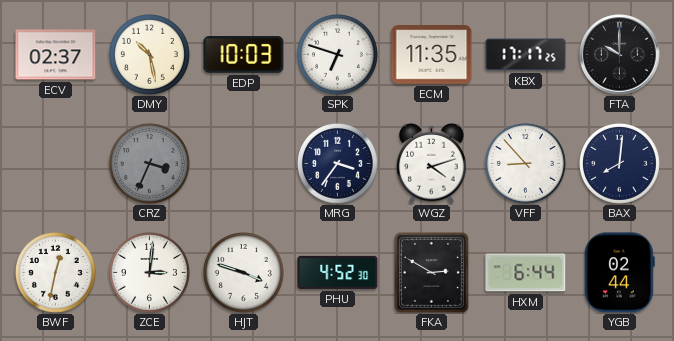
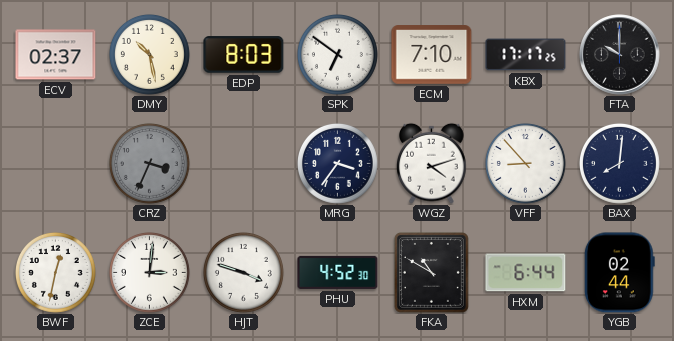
EDP: 10:03 -> 8:03
SPK: 6:48 -> 6:51
ECM: 11:35 -> 7:10
FKA: 2:50 -> 10:50
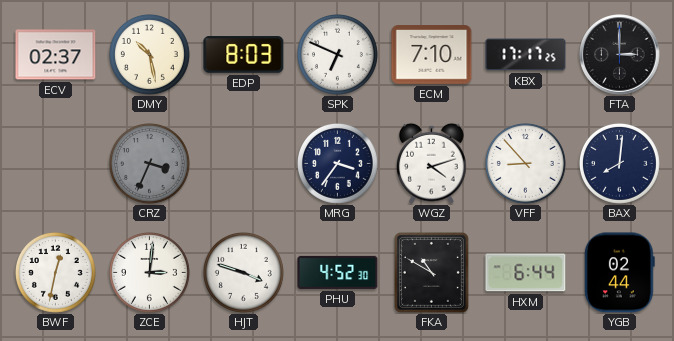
SPK: 6:51 -> 6:49
FTA: 10:00 -> 3:00
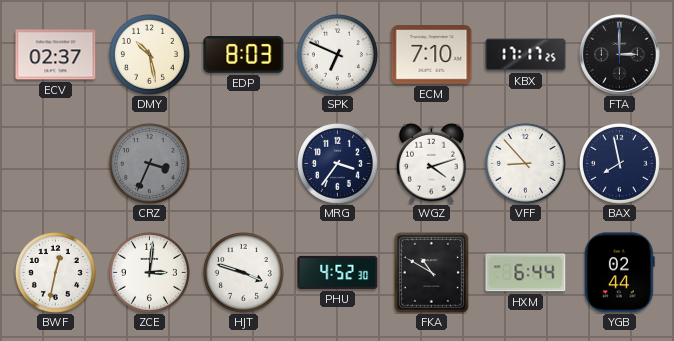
BAX: 8:01 -> 7:58
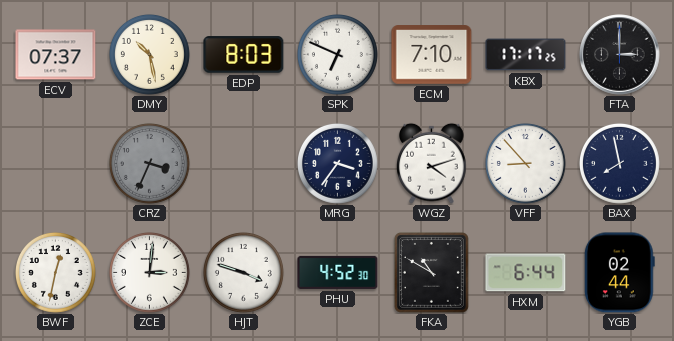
ECV: 02:37 -> 07:37
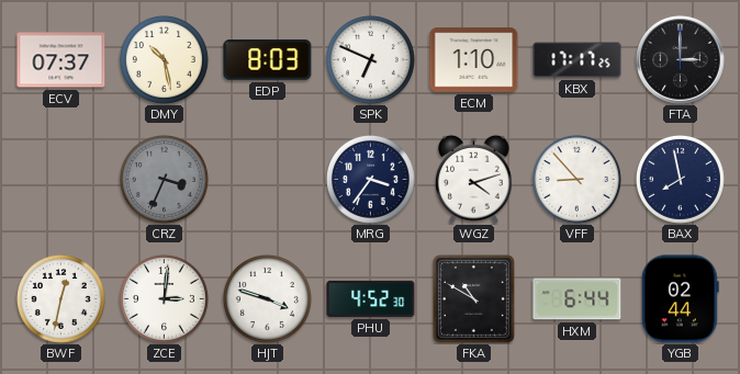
ECM: 7:10 -> 1:10
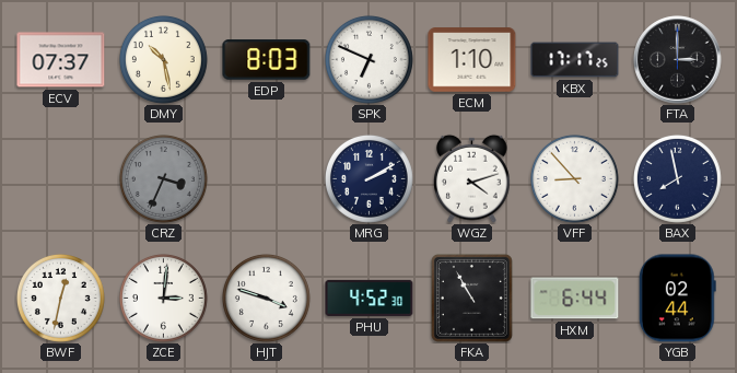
MRG: 3:36 -> 2:10
FKA: 10:50 -> 10:55
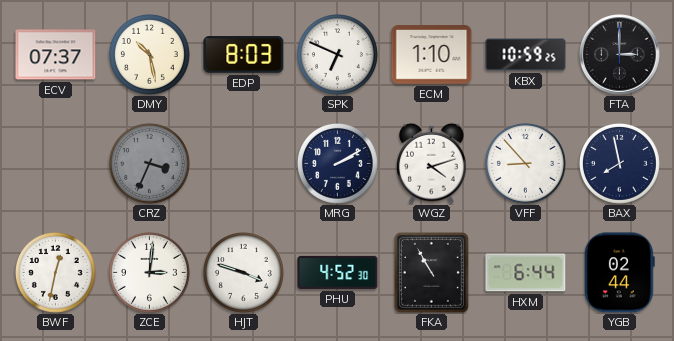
KBX: 17:17 -> 10:59
